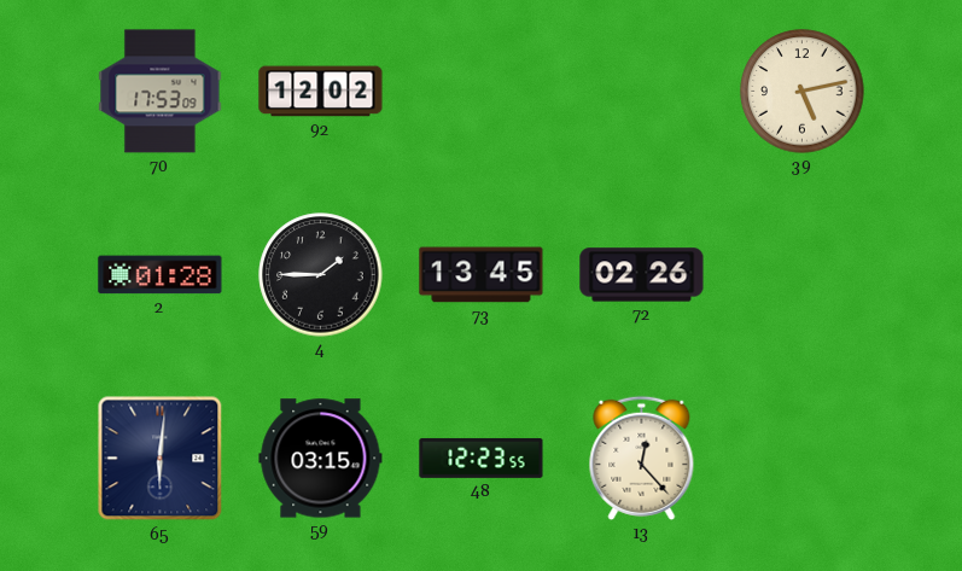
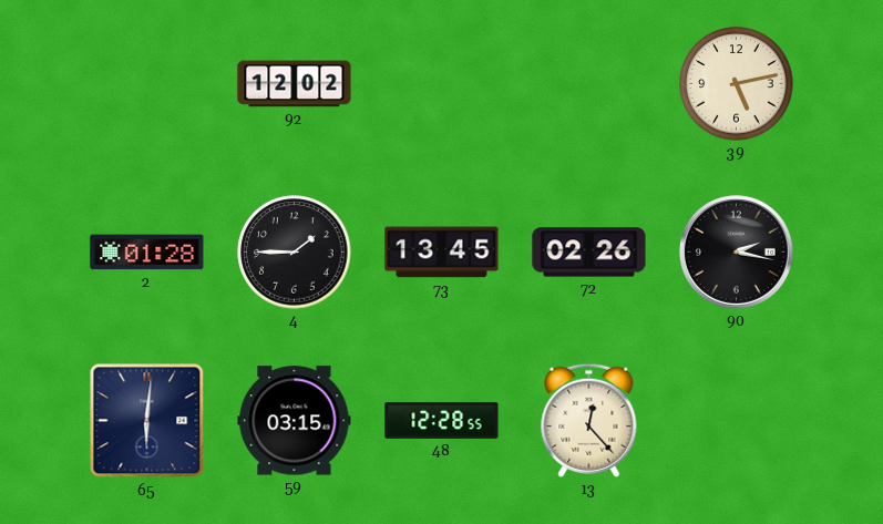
70: 17:53 -> none
90: none -> 2:17
48: 12:23 -> 12:28
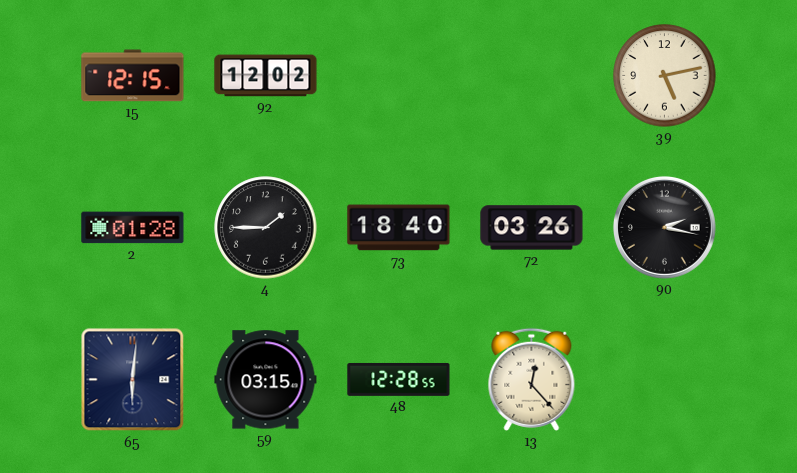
15: none -> 12:15
73: 13:45 -> 18:40
72: 02:26 -> 03:26
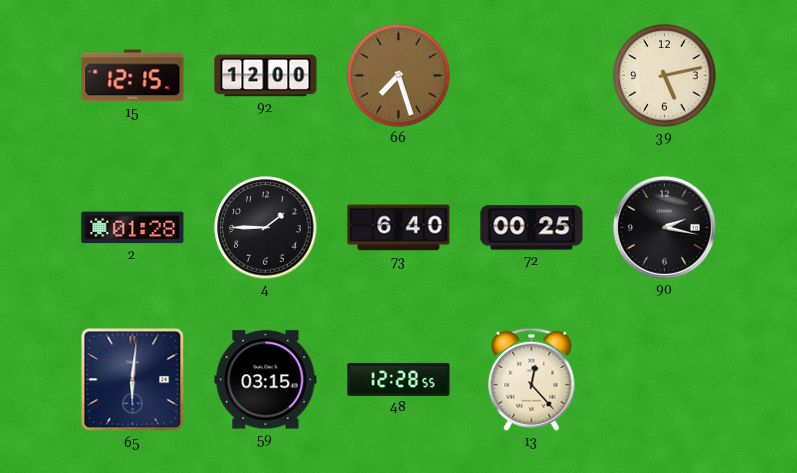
92: 12:02 -> 12:00
66: none -> 7:27
73: 18:40 -> 6:40
72: 03:26 -> 00:25
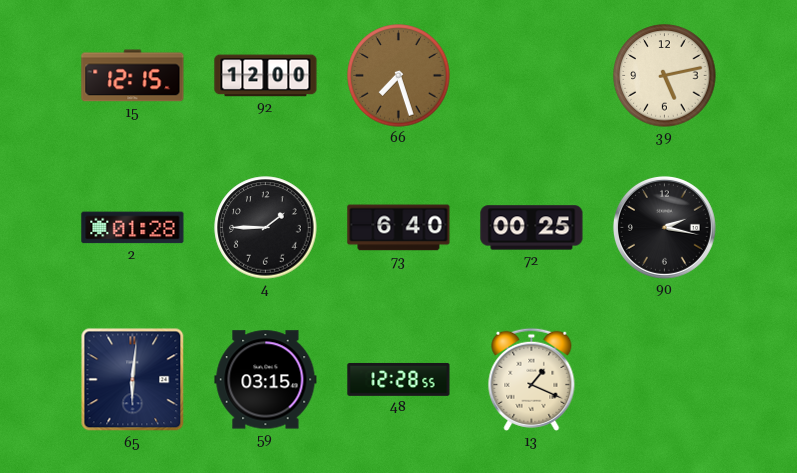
13: 12:23 -> 1:19
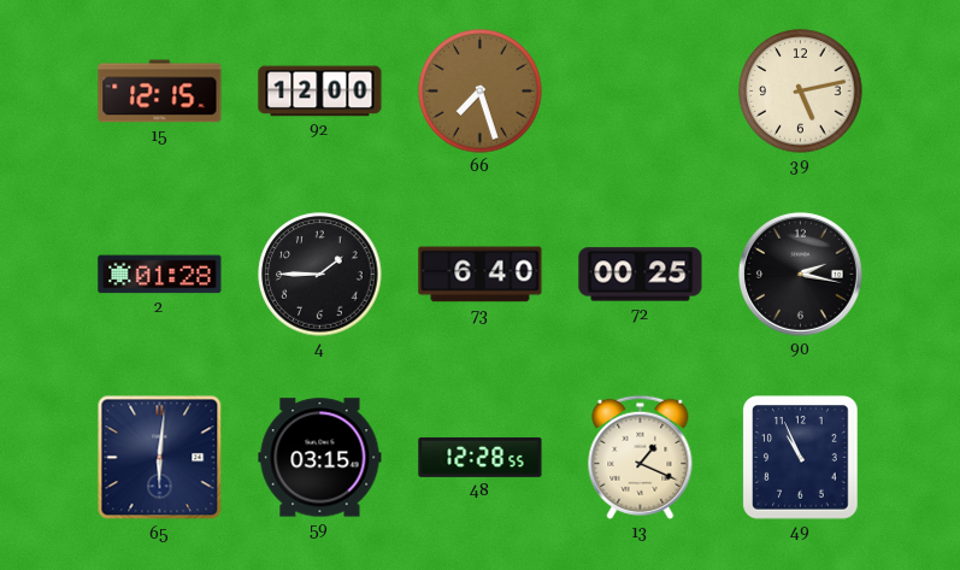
49: none -> 10:56
